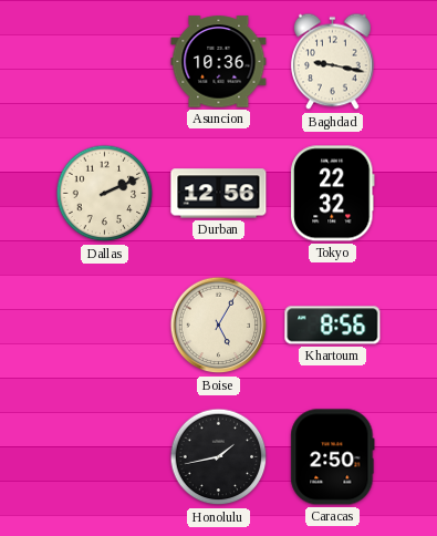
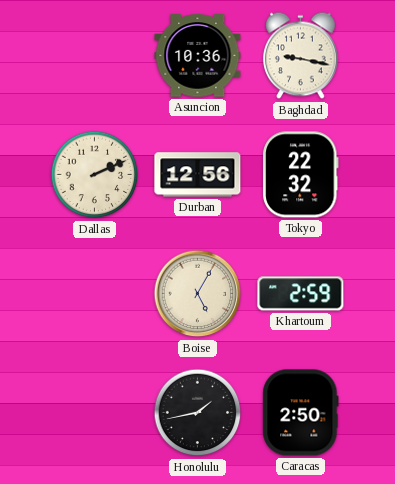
Khartoum: 8:56 -> 2:59
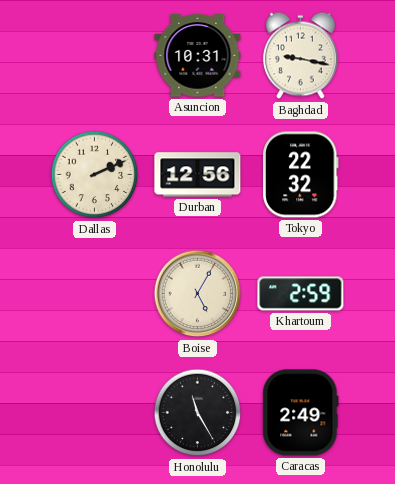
Asuncion: 10:36 -> 10:31
Honolulu: 1:43 -> 11:25
Caracas: 2:50 -> 2:49
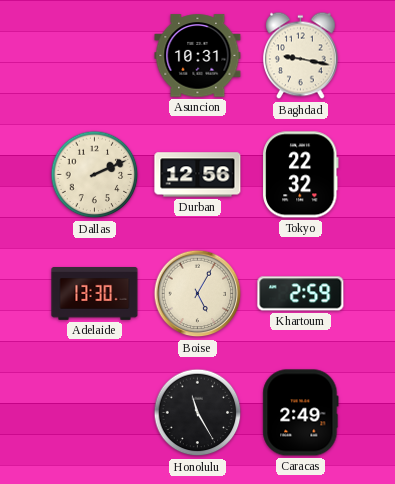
Adelaide: none -> 13:30
